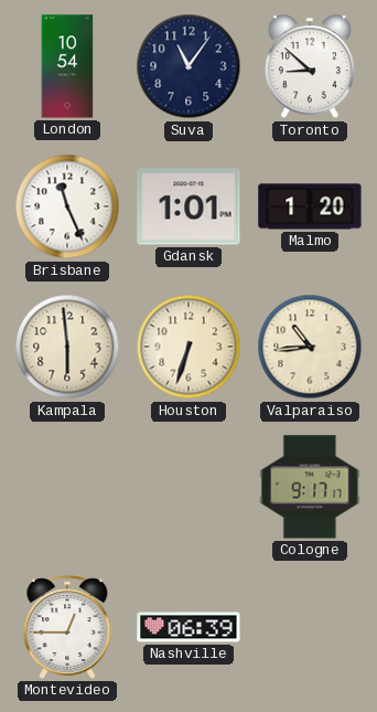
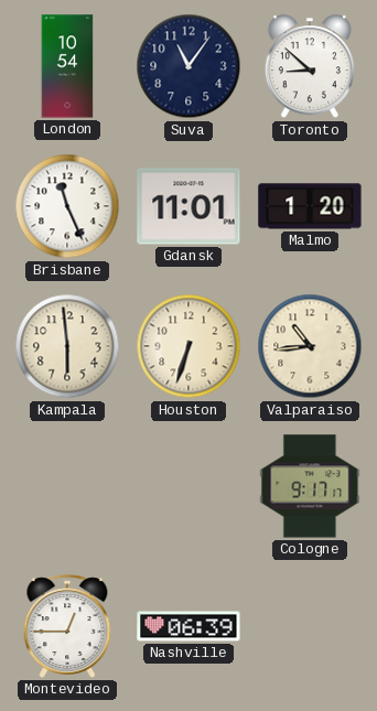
Gdansk: 1:01 -> 11:01
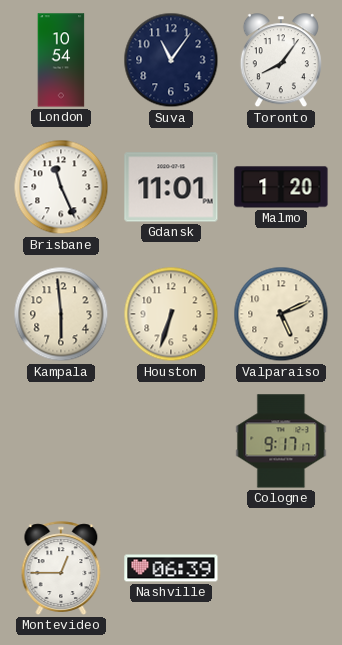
Toronto: 8:52 -> 8:06
Valparaiso: 10:44 -> 5:11
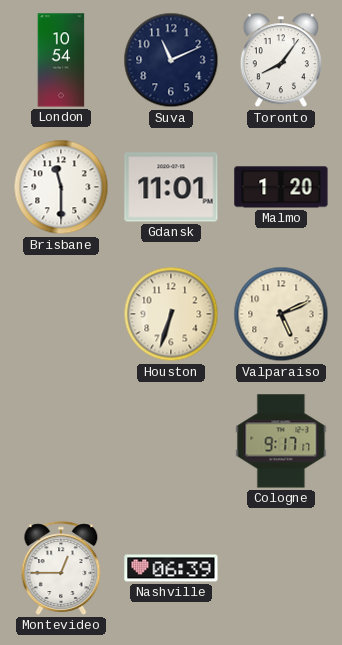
Suva: 11:06 -> 11:11
Brisbane: 11:26 -> 11:30
Kampala: 5:59 -> none
